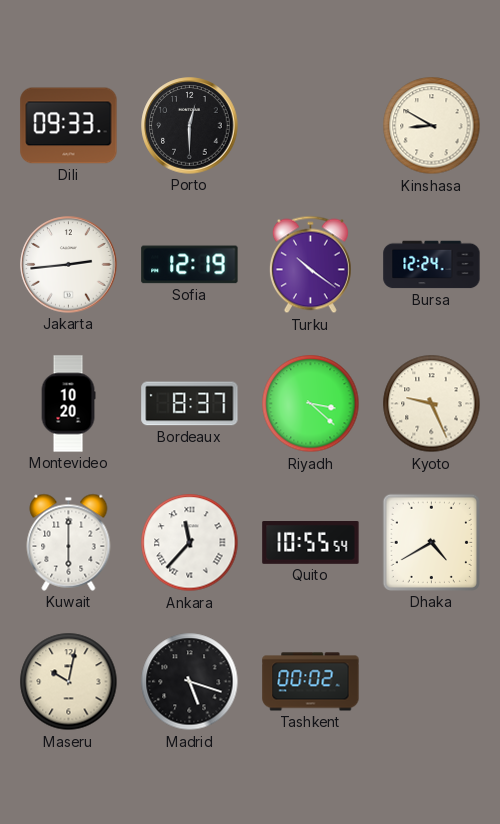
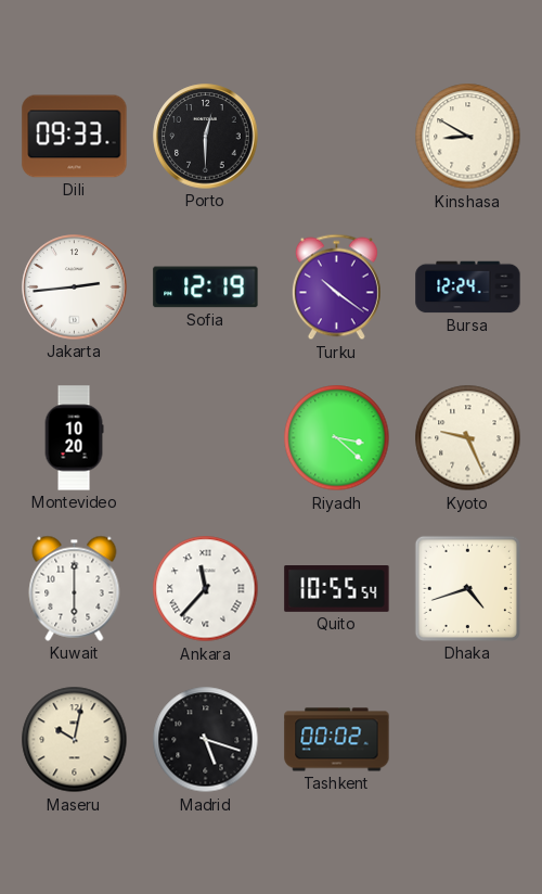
Bordeaux: 8:37 -> none
Dhaka: 4:40 -> 4:42
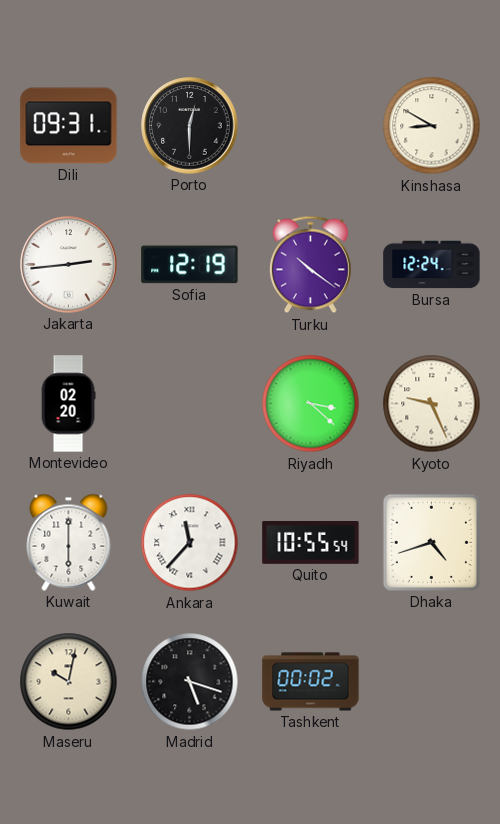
Dili: 09:33 -> 09:31
Montevideo: 10:20 -> 02:20
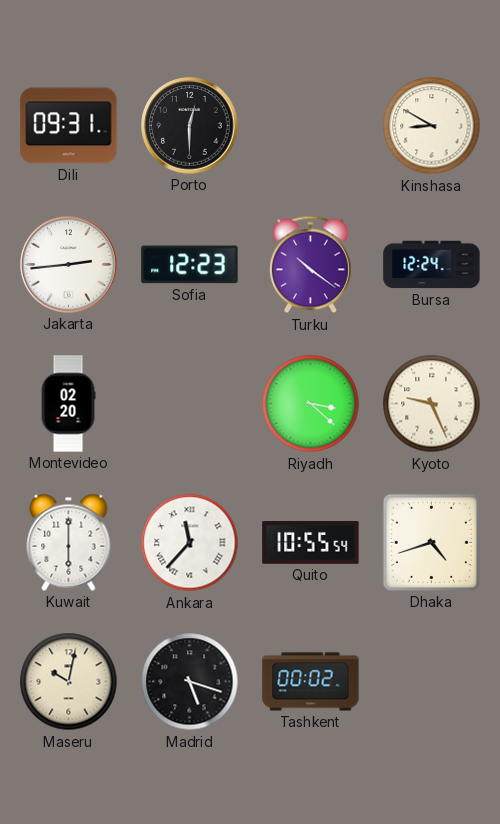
Sofia: 12:19 -> 12:23
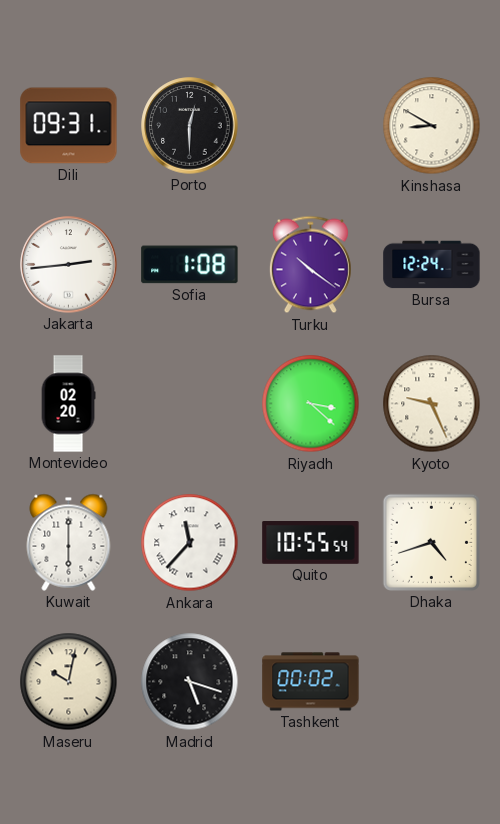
Sofia: 12:23 -> 1:08
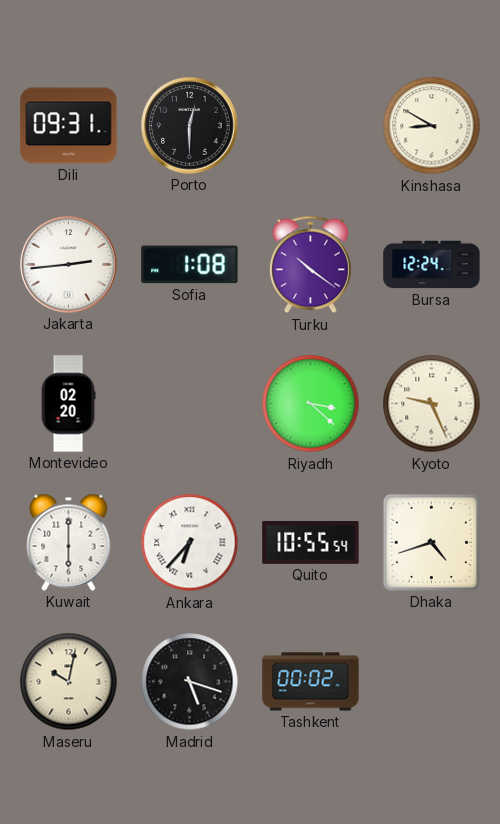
Ankara: 11:37 -> 6:37
